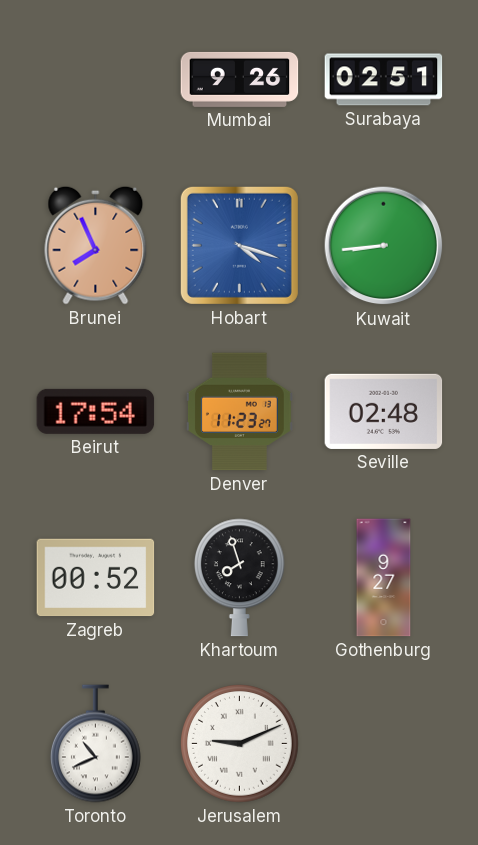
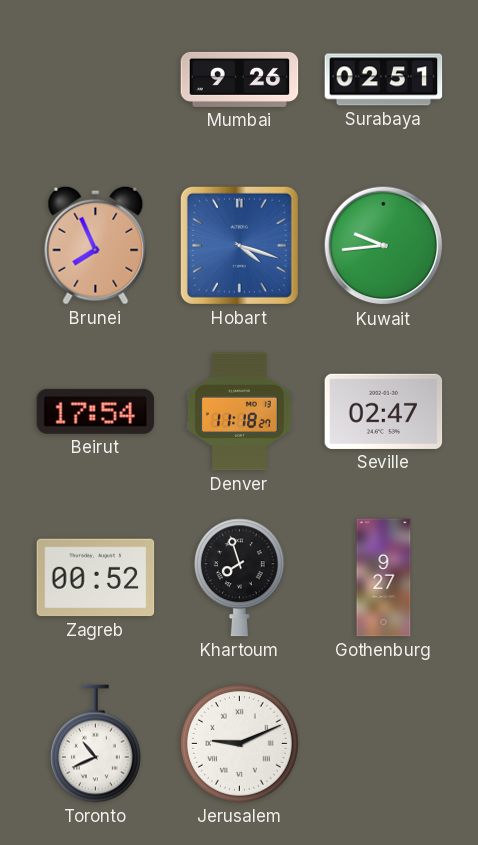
Kuwait: 8:44 -> 9:44
Denver: 11:23 -> 11:18
Seville: 02:48 -> 02:47
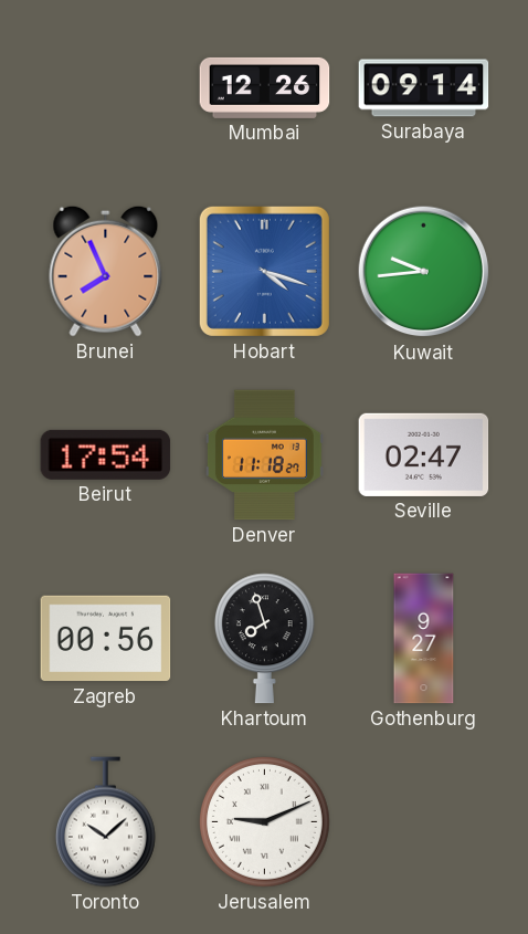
Mumbai: 9:26 -> 12:26
Surabaya: 02:51 -> 09:14
Zagreb: 00:52 -> 00:56
Toronto: 10:41 -> 10:08
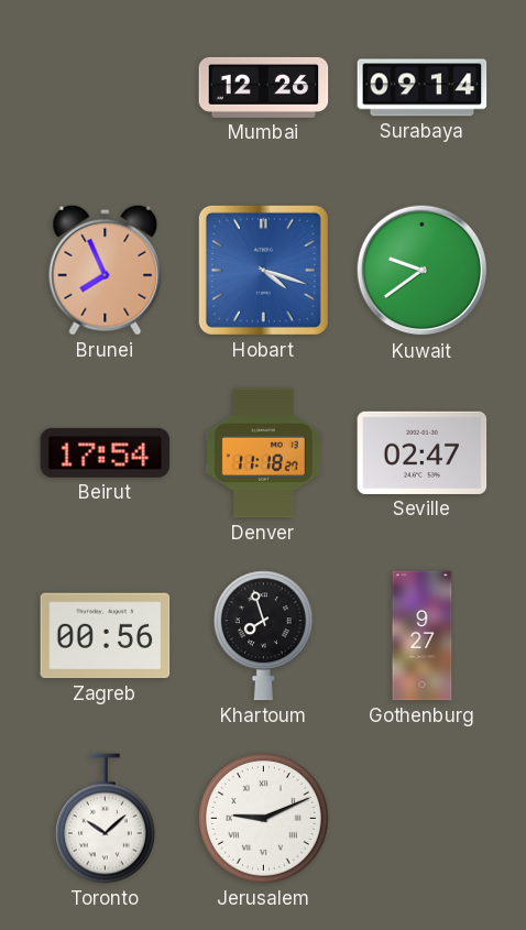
Kuwait: 9:44 -> 9:39
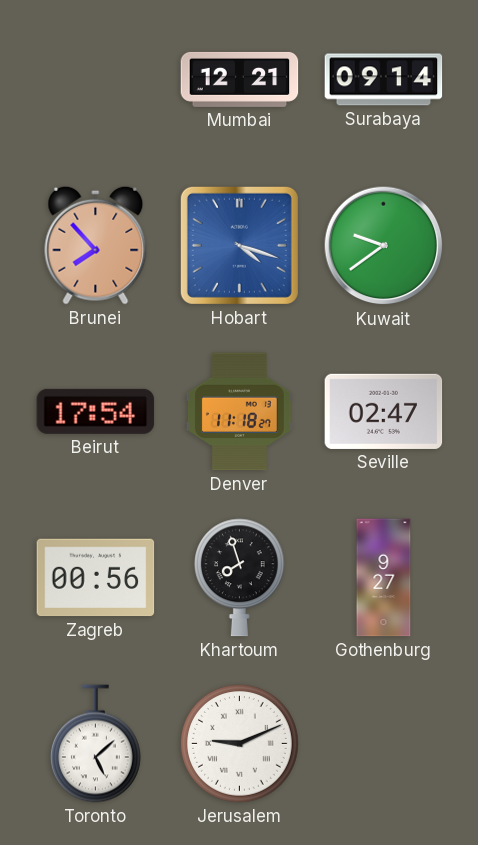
Mumbai: 12:26 -> 12:21
Brunei: 7:56 -> 7:53
Toronto: 10:08 -> 5:08
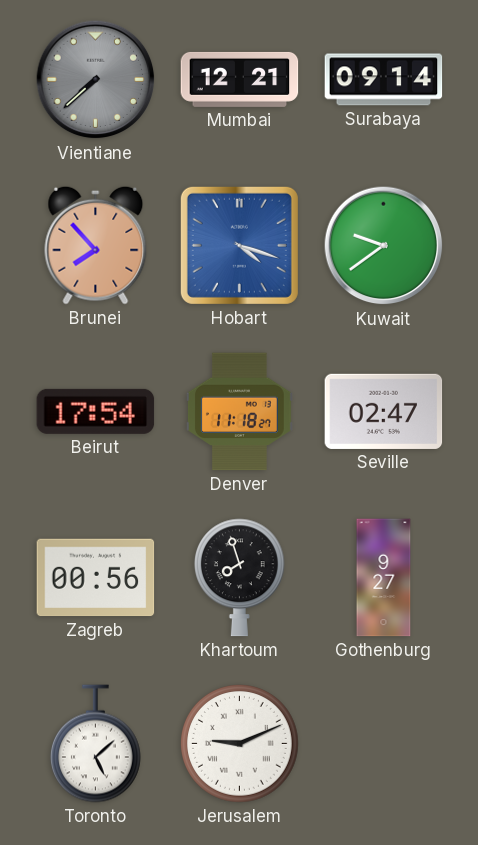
Vientiane: none -> 7:38
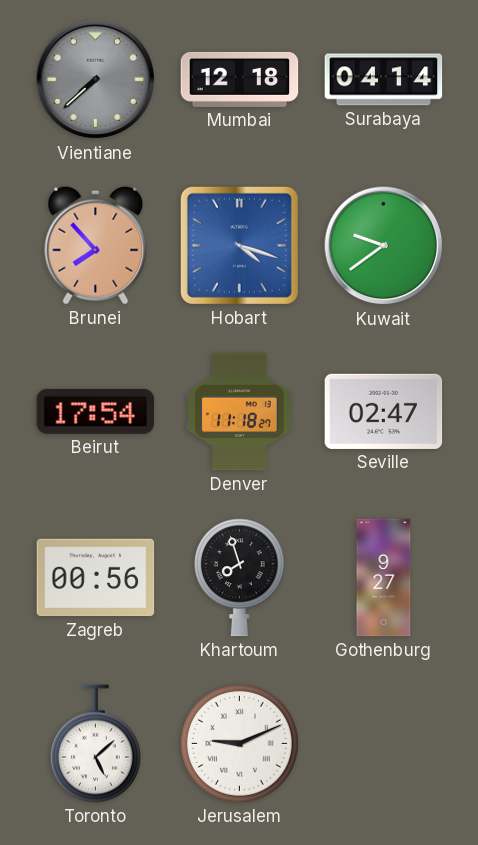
Mumbai: 12:21 -> 12:18
Surabaya: 09:14 -> 04:14
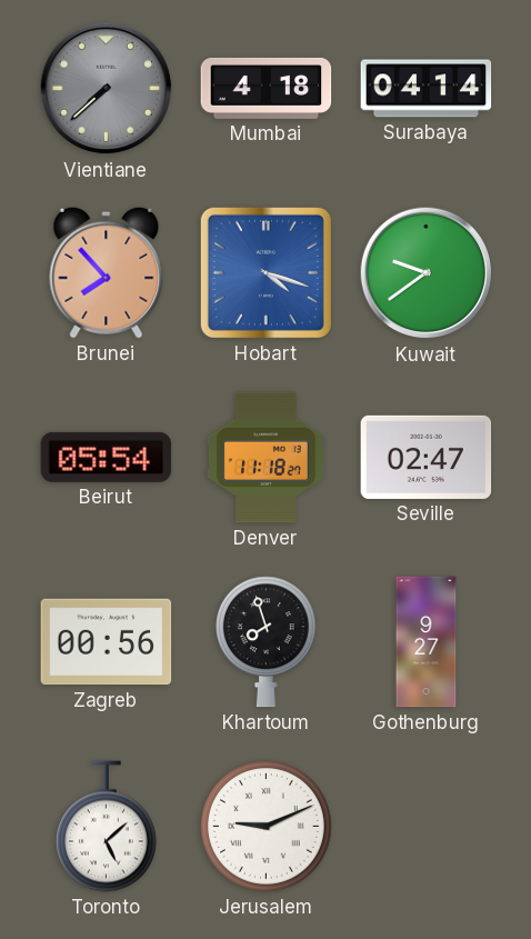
Mumbai: 12:18 -> 4:18
Beirut: 17:54 -> 05:54
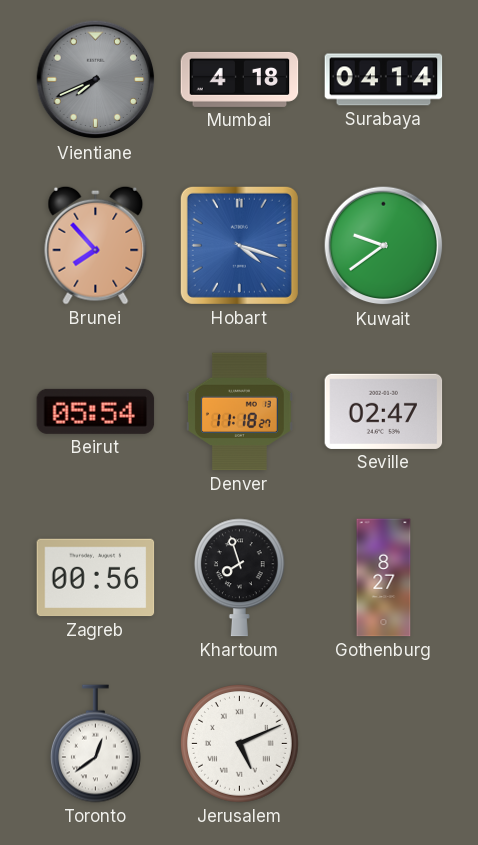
Vientiane: 7:38 -> 7:41
Gothenburg: 9:27 -> 8:27
Toronto: 5:08 -> 12:39
Jerusalem: 9:11 -> 5:11
